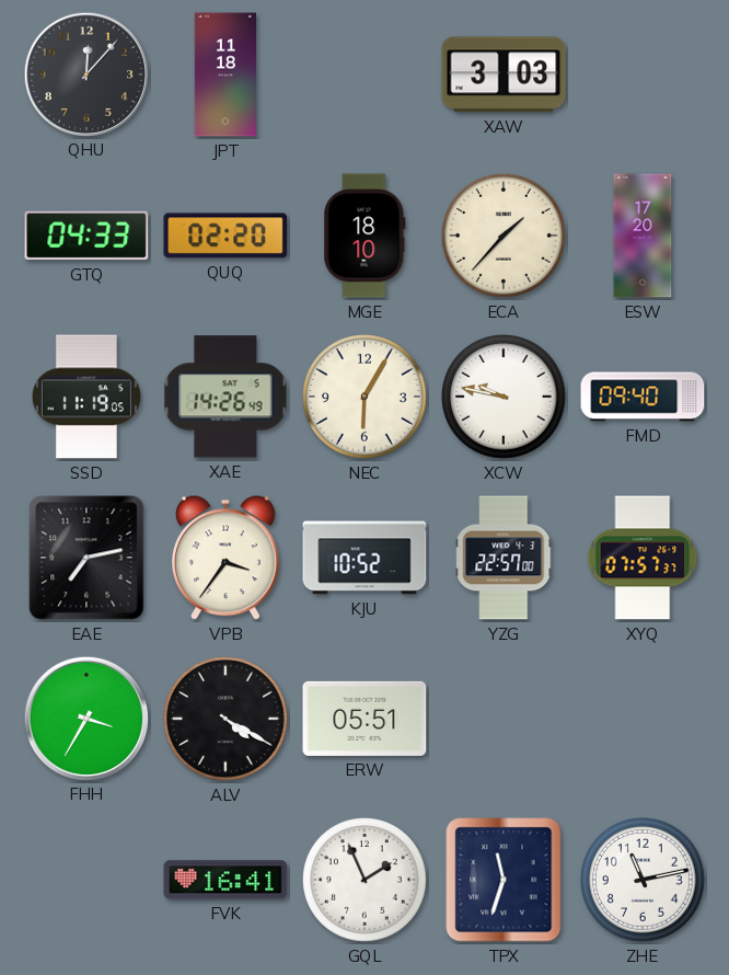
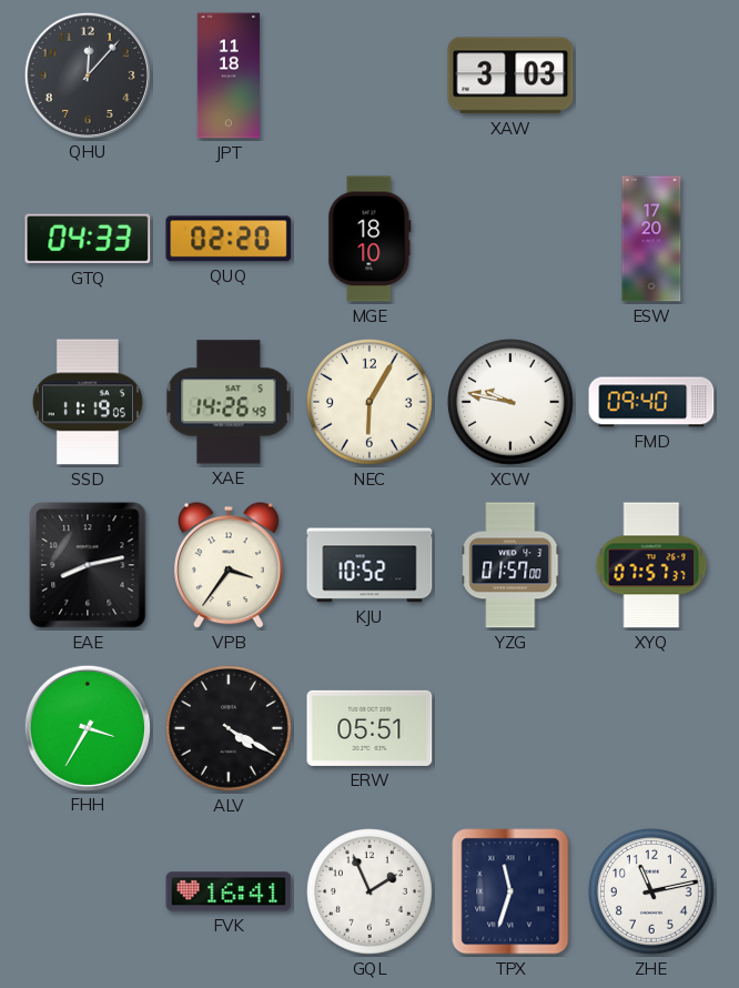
ECA: 1:37 -> none
EAE: 7:13 -> 8:13
YZG: 22:57 -> 01:57
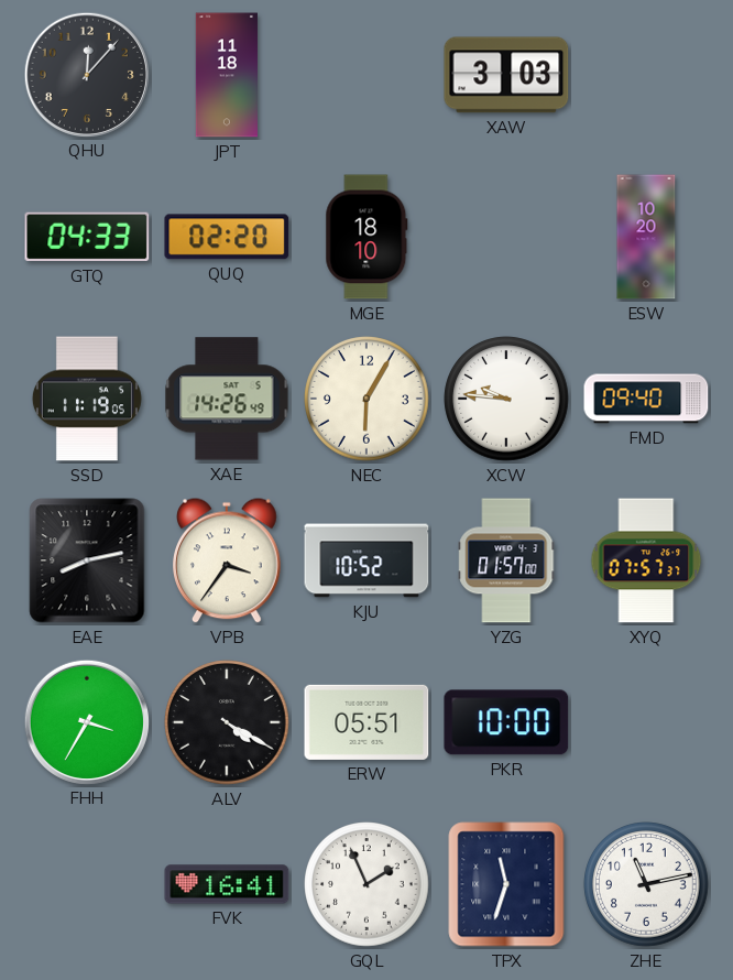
ESW: 17:20 -> 10:20
XCW: 9:47 -> 9:46
PKR: none -> 10:00
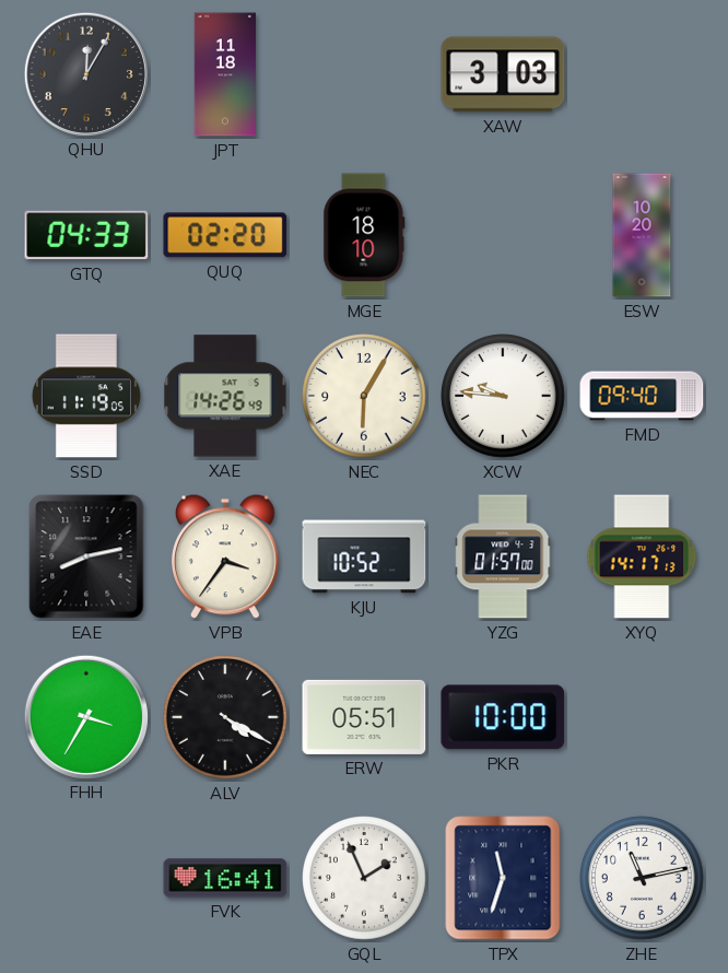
QHU: 12:07 -> 12:05
XYQ: 07:57 -> 14:17
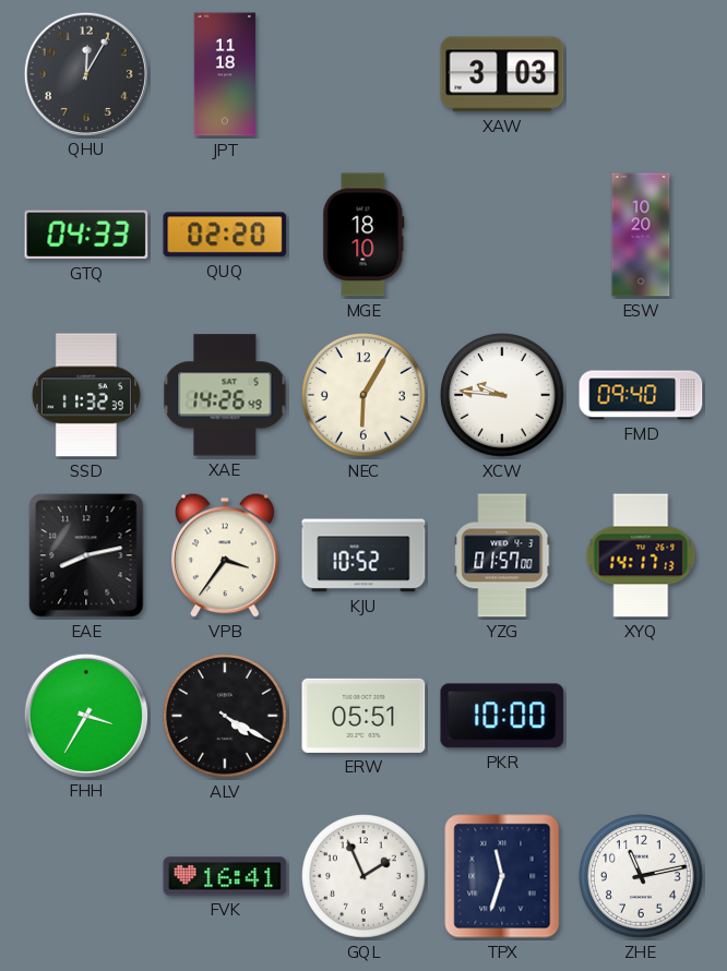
SSD: 11:19 -> 11:32
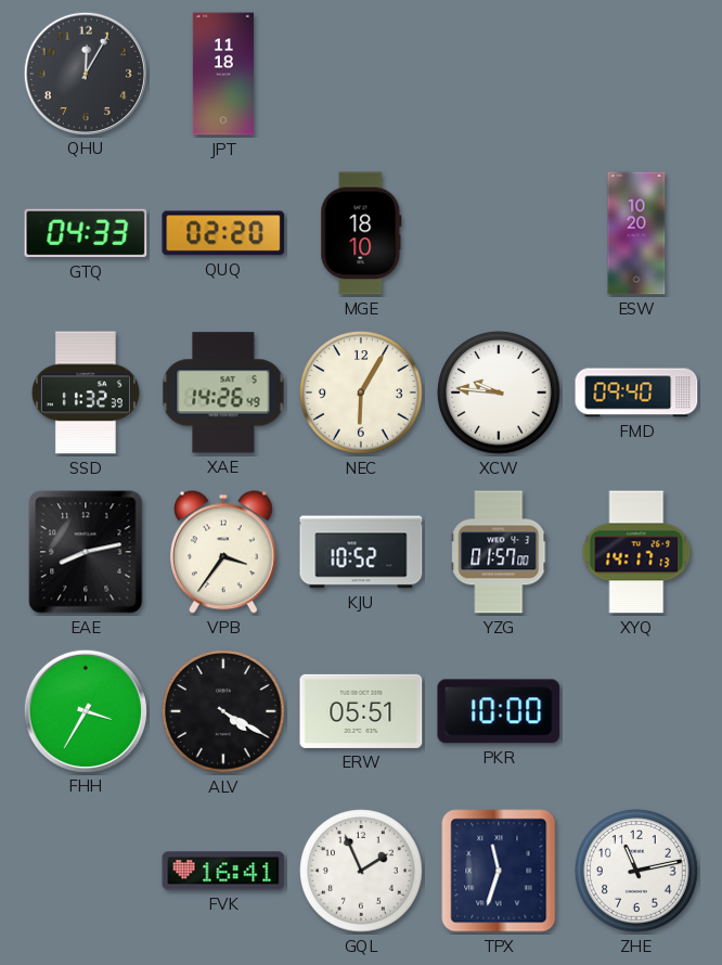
XAW: 3:03 -> none
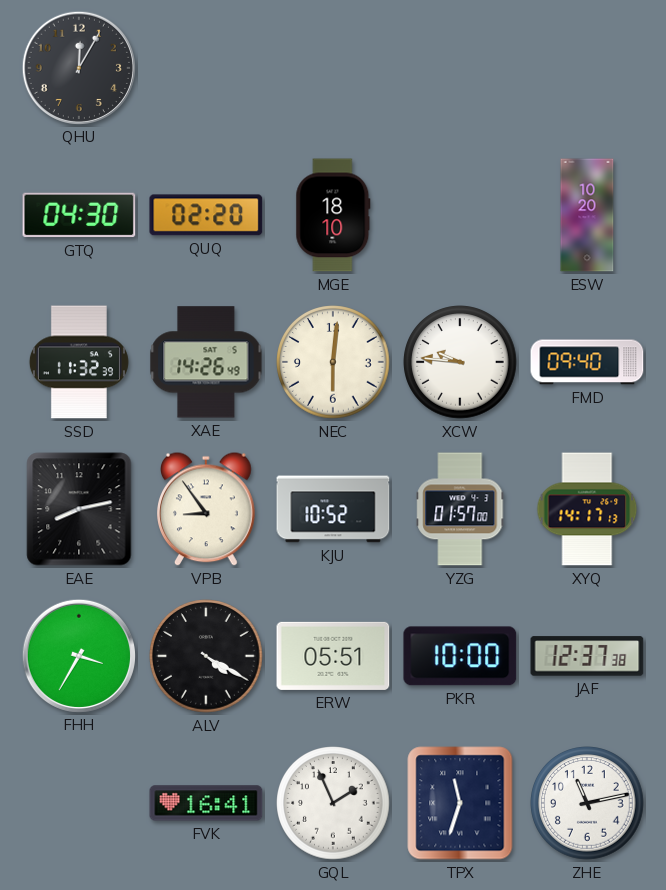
JPT: 11:18 -> none
GTQ: 04:33 -> 04:30
NEC: 6:05 -> 6:01
VPB: 3:36 -> 8:54
JAF: none -> 12:37
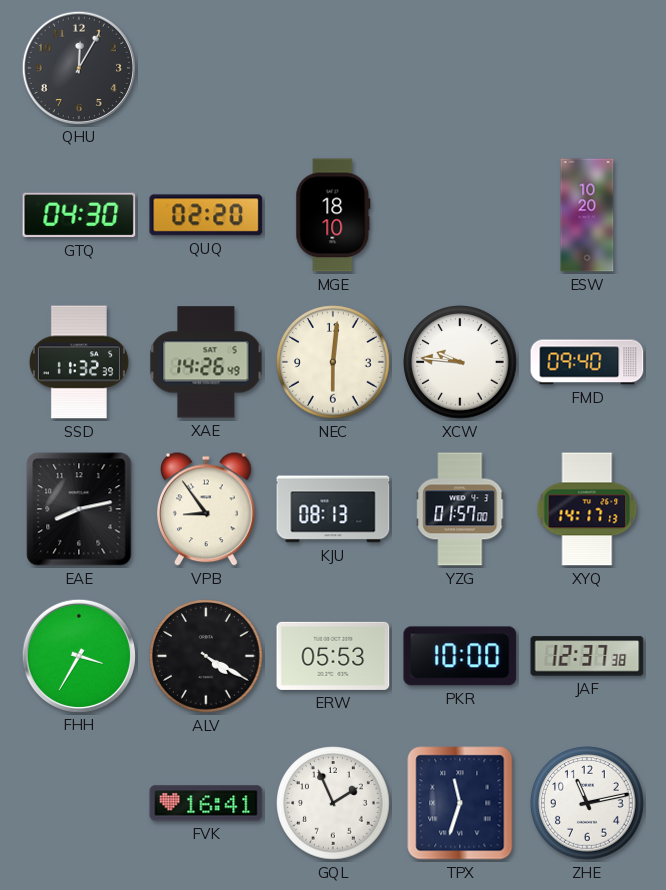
KJU: 10:52 -> 08:13
ERW: 05:51 -> 05:53
